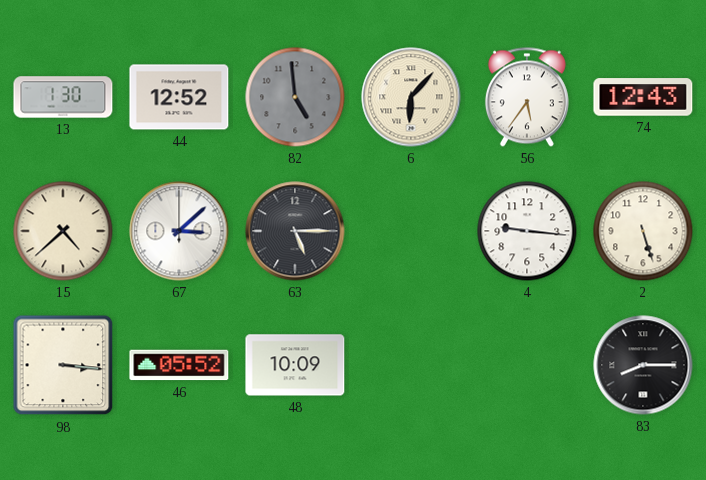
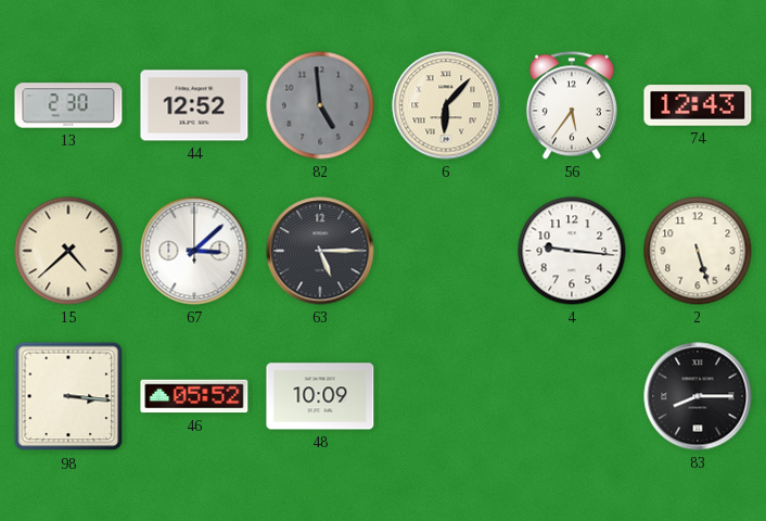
13: 1:30 -> 2:30
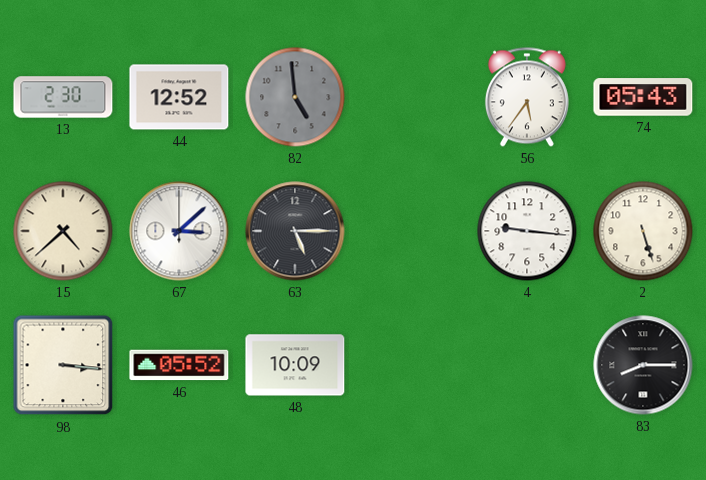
6: 6:07 -> none
74: 12:43 -> 05:43
